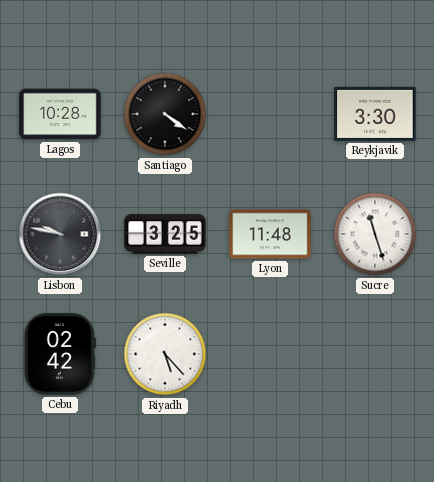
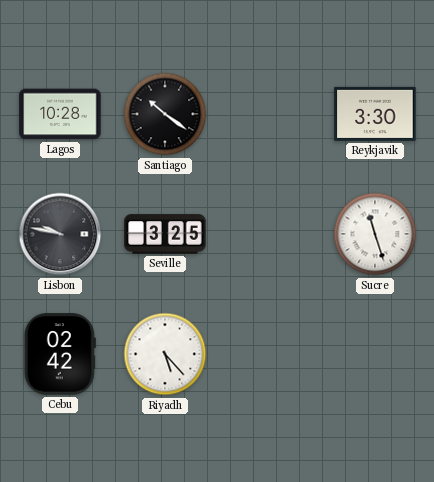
Santiago: 4:21 -> 10:21
Lyon: 11:48 -> none
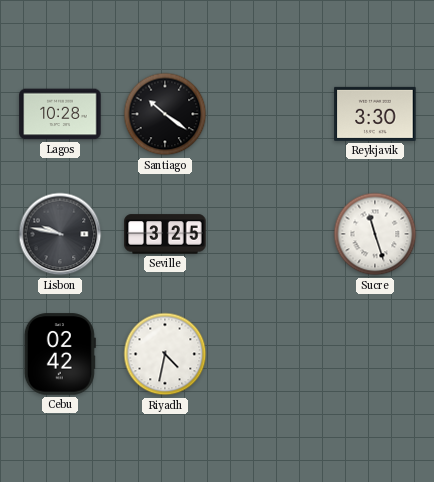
Riyadh: 5:23 -> 4:32
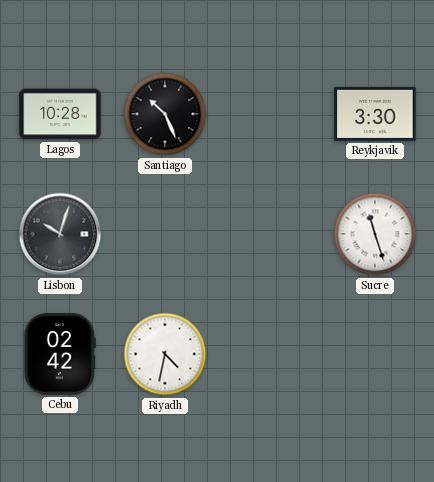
Santiago: 10:21 -> 10:26
Lisbon: 9:47 -> 10:03
Seville: 3:25 -> none
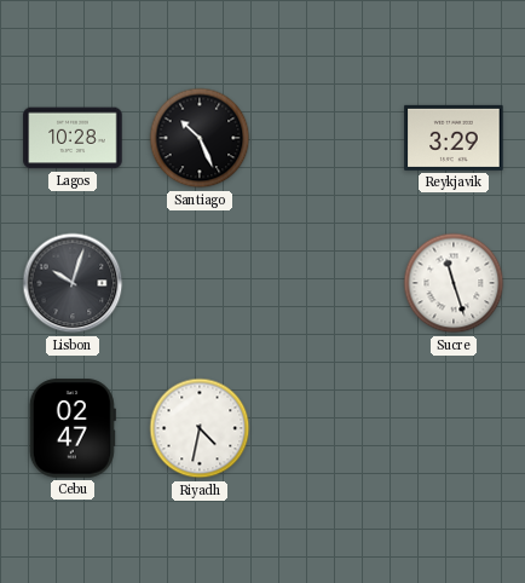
Reykjavik: 3:30 -> 3:29
Cebu: 02:42 -> 02:47
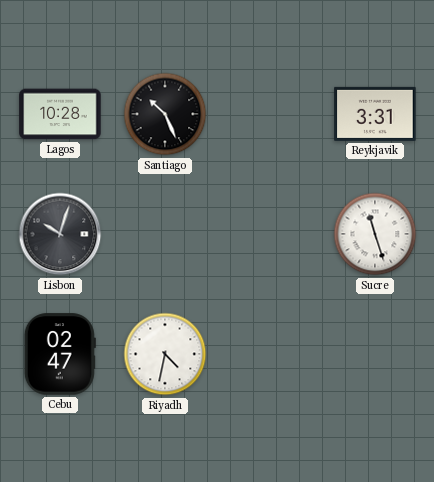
Reykjavik: 3:29 -> 3:31
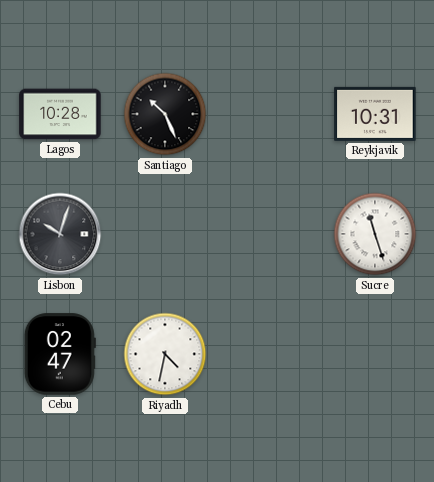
Reykjavik: 3:31 -> 10:31
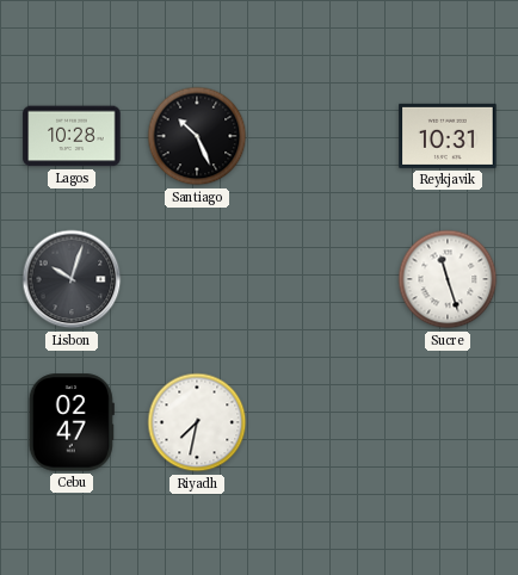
Riyadh: 4:32 -> 7:32
